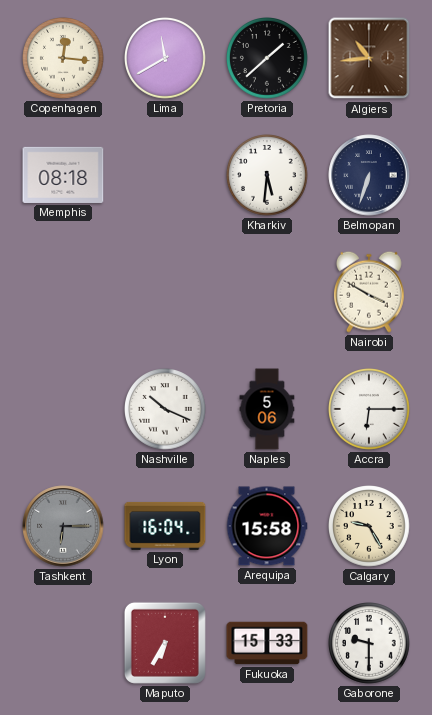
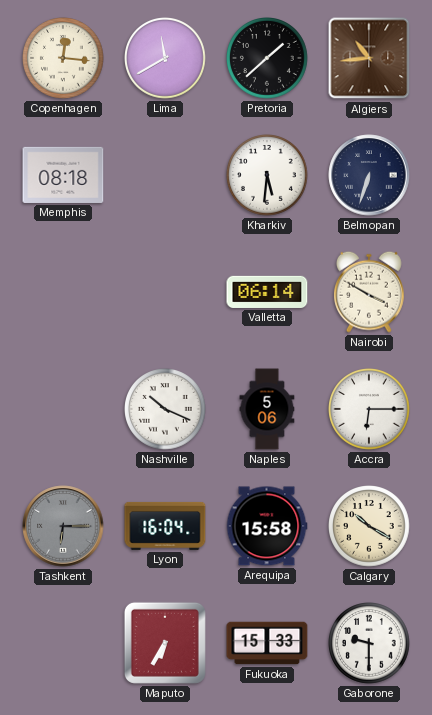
Valletta: none -> 06:14
Calgary: 9:25 -> 10:20
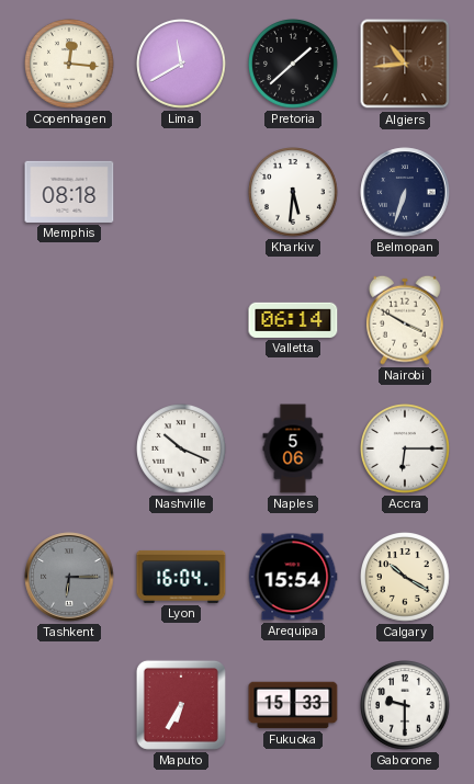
Arequipa: 15:58 -> 15:54
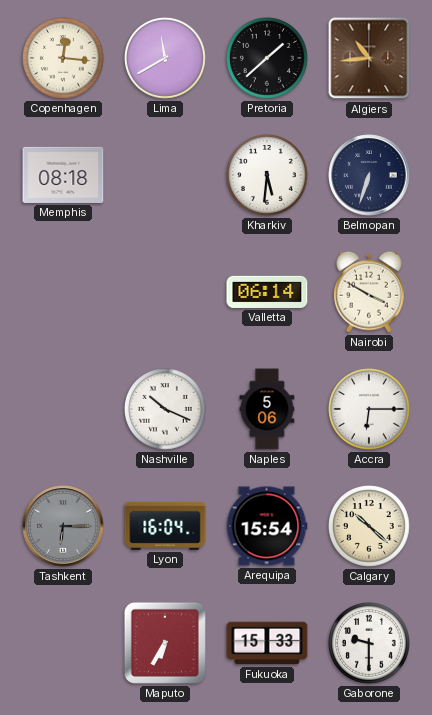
Calgary: 10:20 -> 10:22
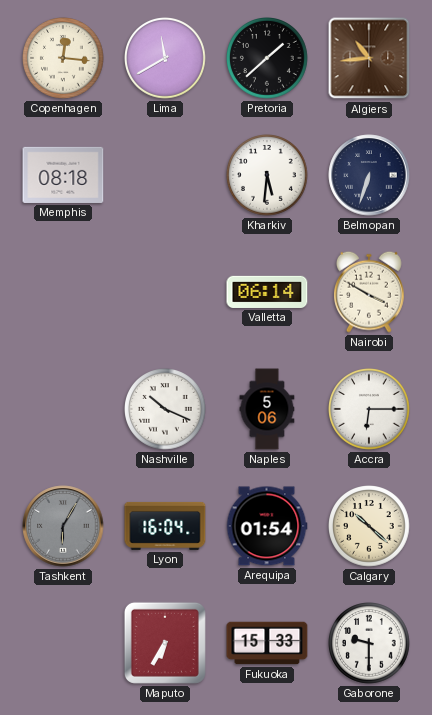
Tashkent: 6:15 -> 6:05
Arequipa: 15:54 -> 01:54
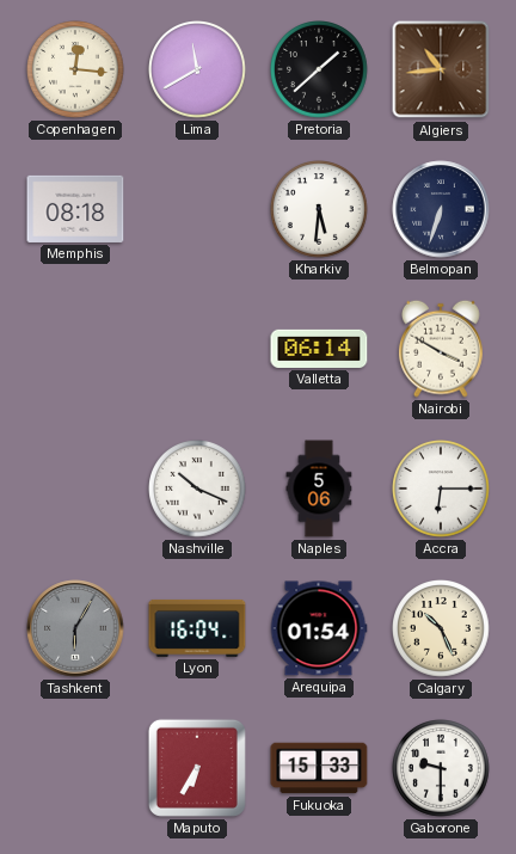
Calgary: 10:22 -> 10:26
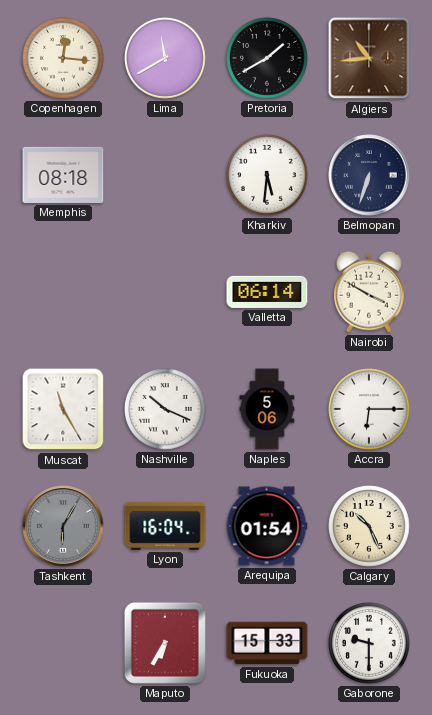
Pretoria: 1:38 -> 1:40
Muscat: none -> 11:25
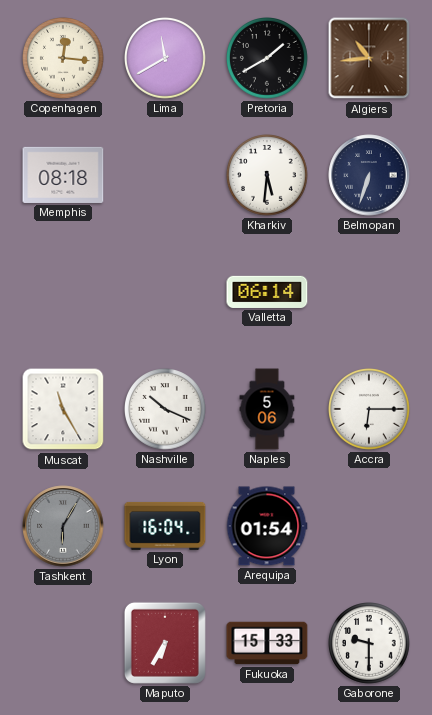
Nairobi: 3:50 -> none
Calgary: 10:26 -> none
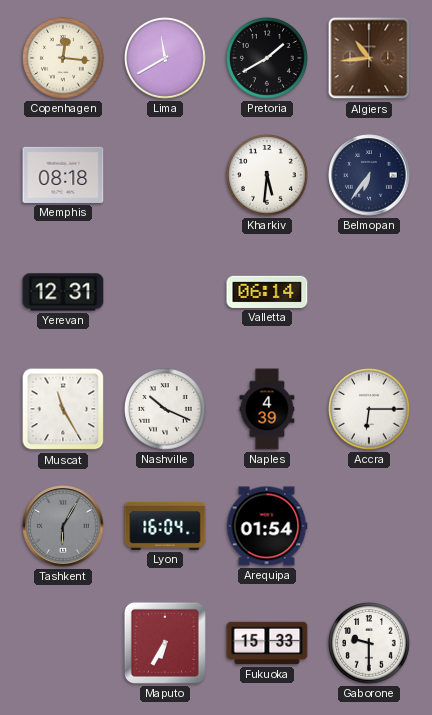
Belmopan: 6:33 -> 6:36
Yerevan: none -> 12:31
Naples: 5:06 -> 4:39
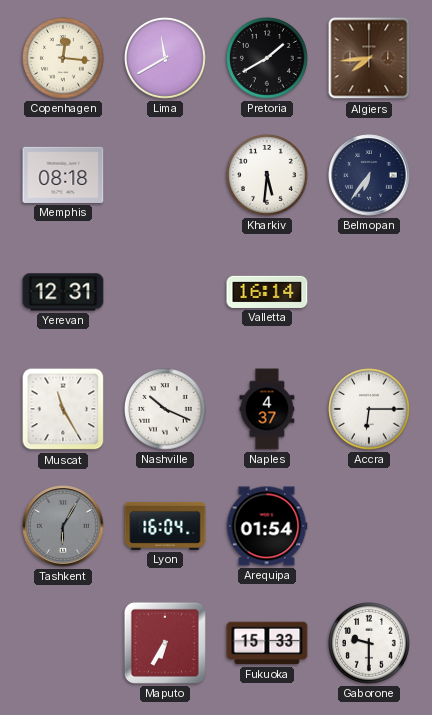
Algiers: 10:44 -> 7:44
Valletta: 06:14 -> 16:14
Naples: 4:39 -> 4:37
